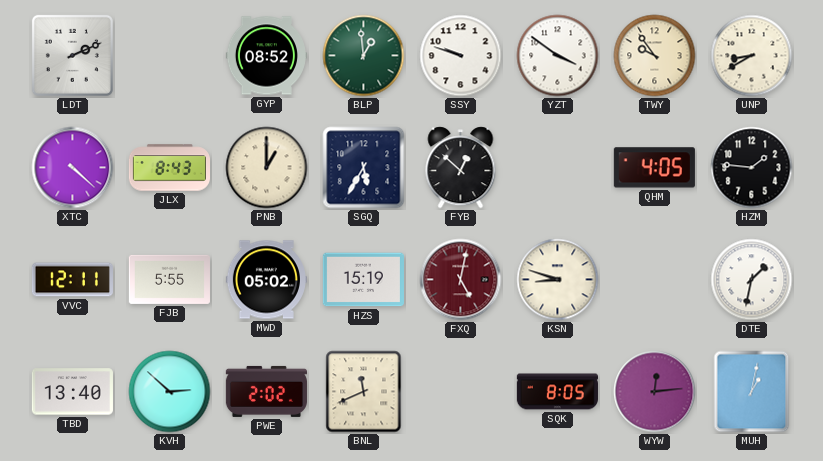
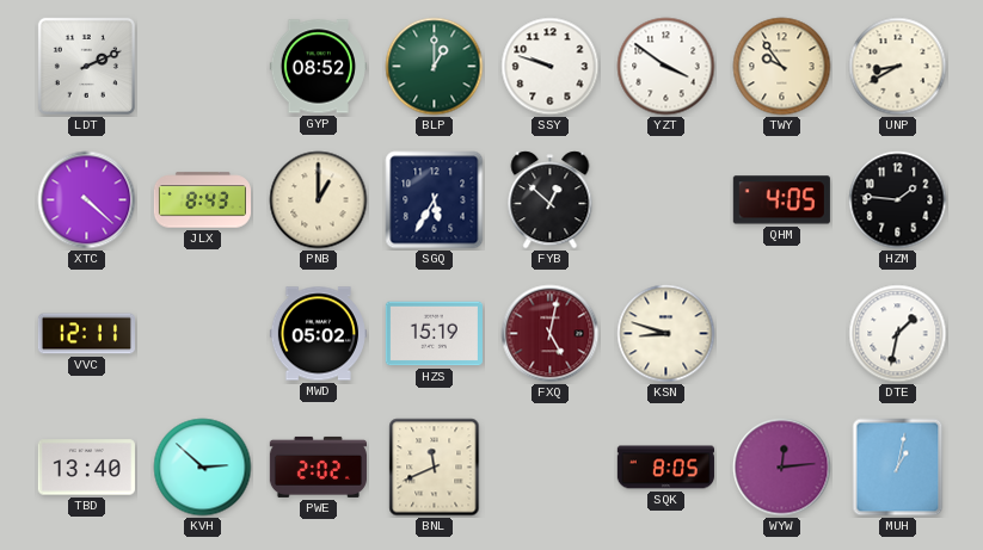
BLP: 12:59 -> 1:00
FJB: 5:55 -> none
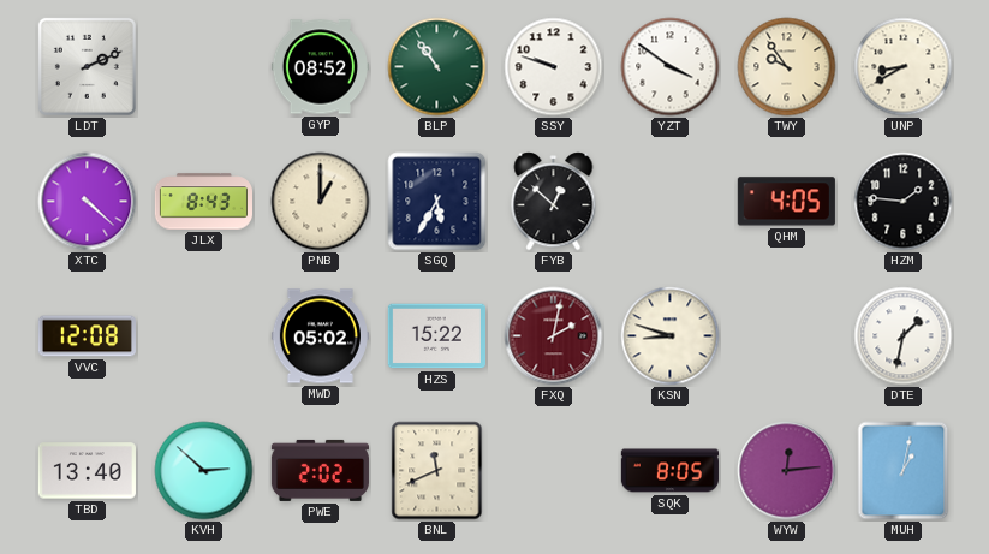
BLP: 1:00 -> 10:54
VVC: 12:11 -> 12:08
HZS: 15:19 -> 15:22
FXQ: 5:02 -> 2:02
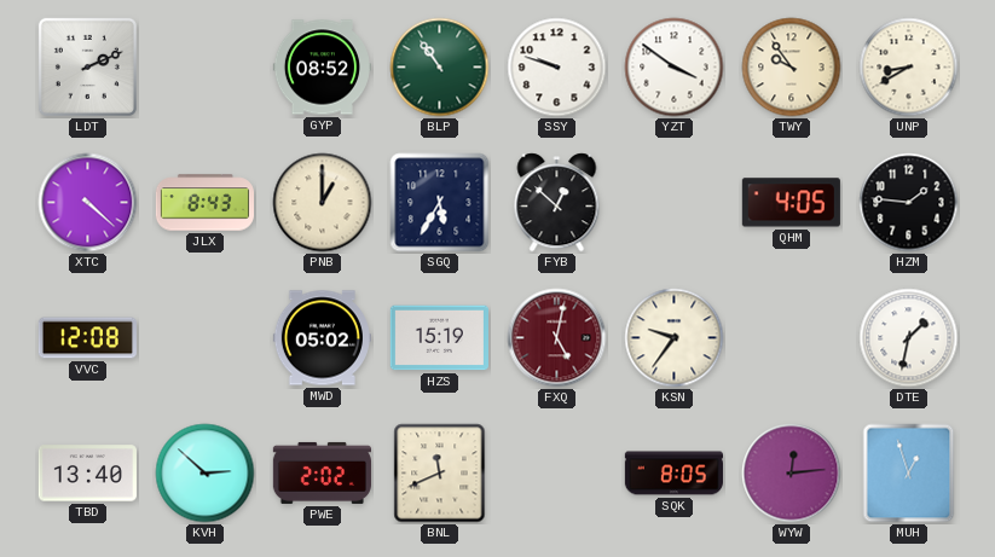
HZS: 15:22 -> 15:19
FXQ: 2:02 -> 5:02
KSN: 8:48 -> 9:36
MUH: 1:02 -> 12:57
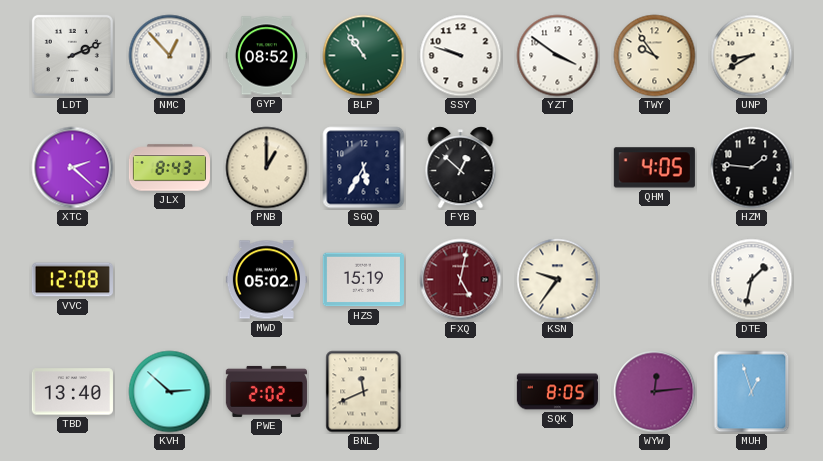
NMC: none -> 12:53
XTC: 4:22 -> 2:22
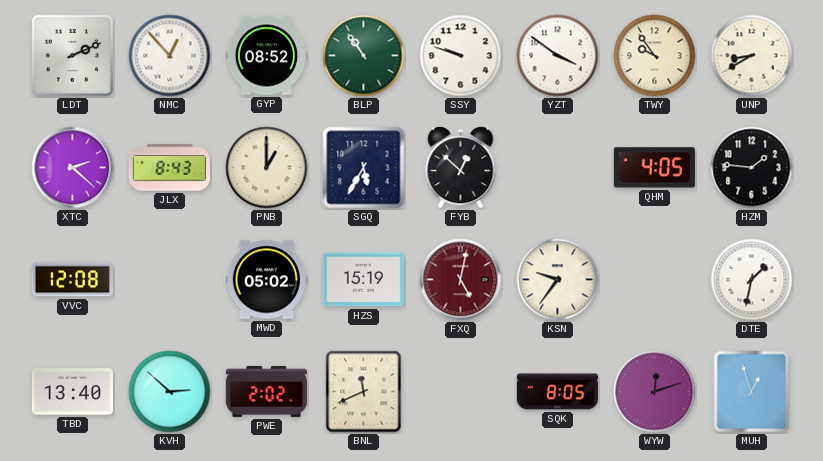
WYW: 12:14 -> 12:12
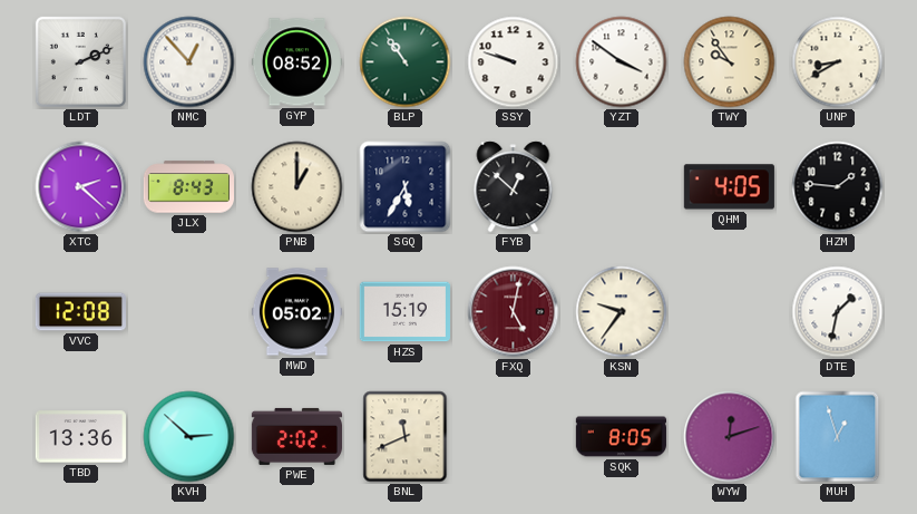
TBD: 13:40 -> 13:36
